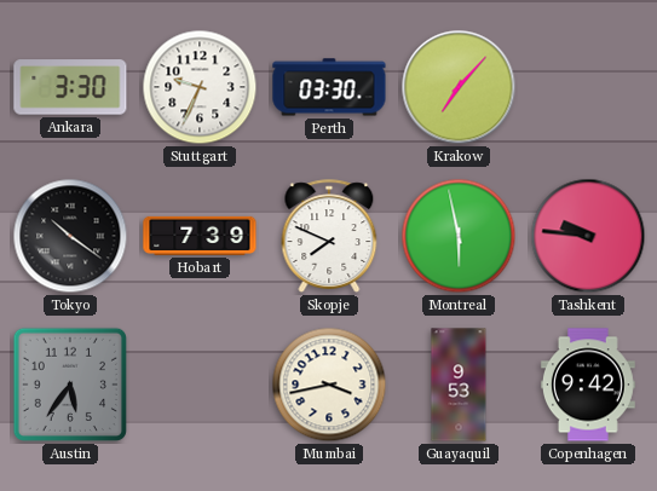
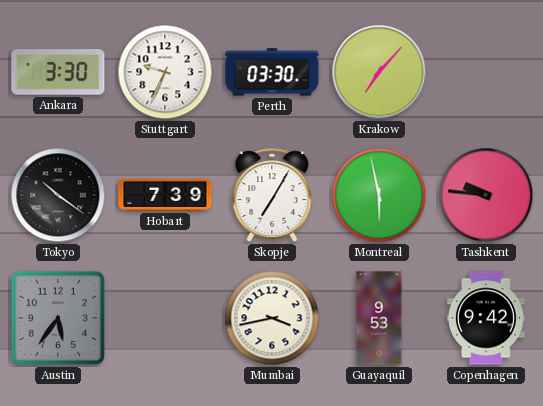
Skopje: 7:49 -> 7:05
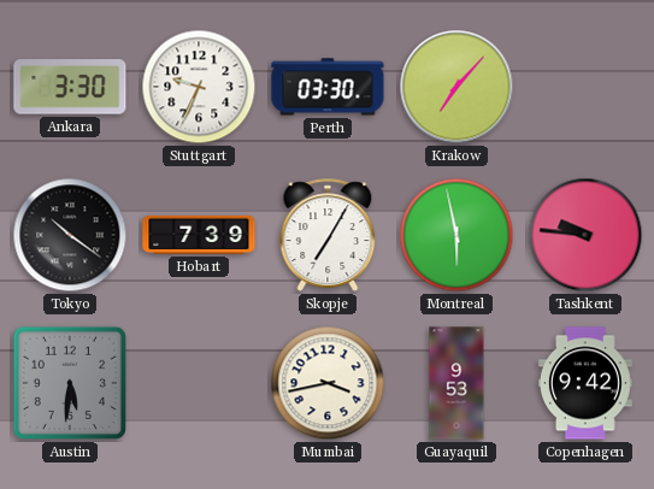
Austin: 5:36 -> 5:31
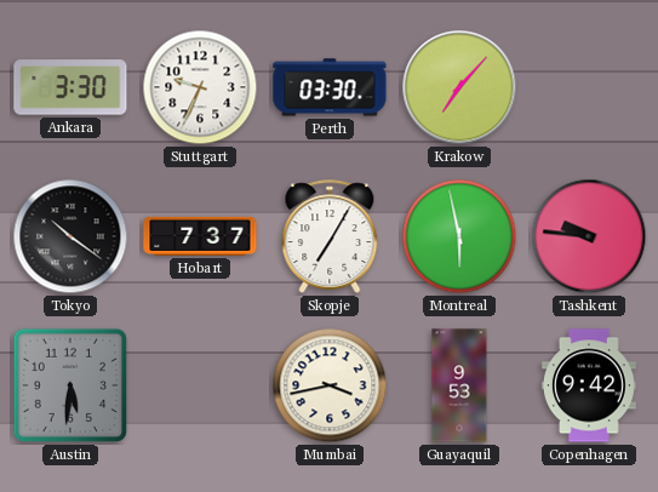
Hobart: 7:39 -> 7:37
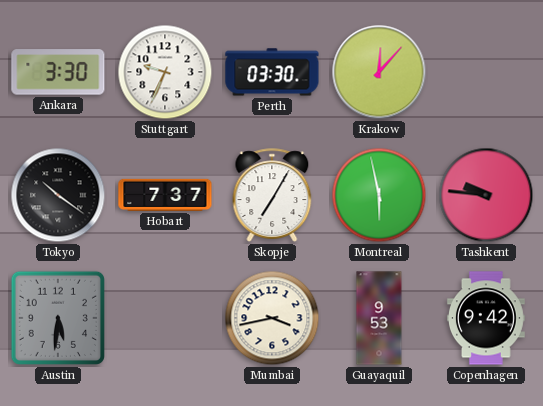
Krakow: 7:07 -> 12:07
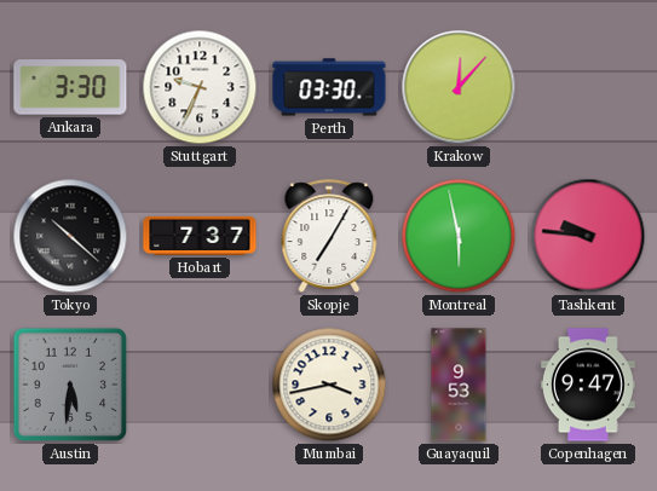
Tokyo: 10:21 -> 10:22
Copenhagen: 9:42 -> 9:47
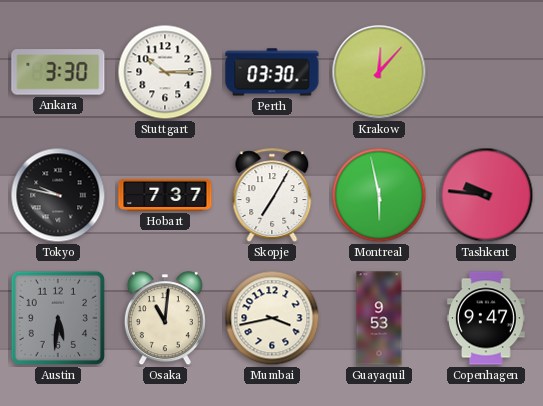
Stuttgart: 9:34 -> 10:15
Tokyo: 10:22 -> 9:47
Osaka: none -> 11:01
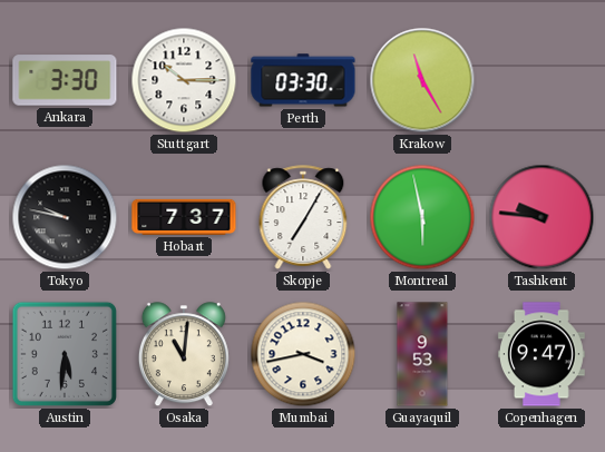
Krakow: 12:07 -> 11:25
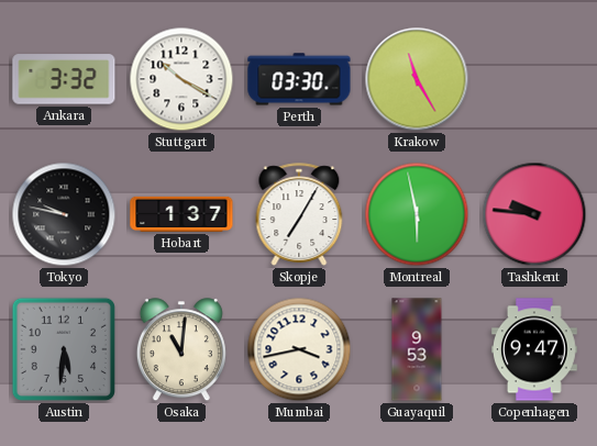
Ankara: 3:30 -> 3:32
Stuttgart: 10:15 -> 10:20
Hobart: 7:37 -> 1:37
